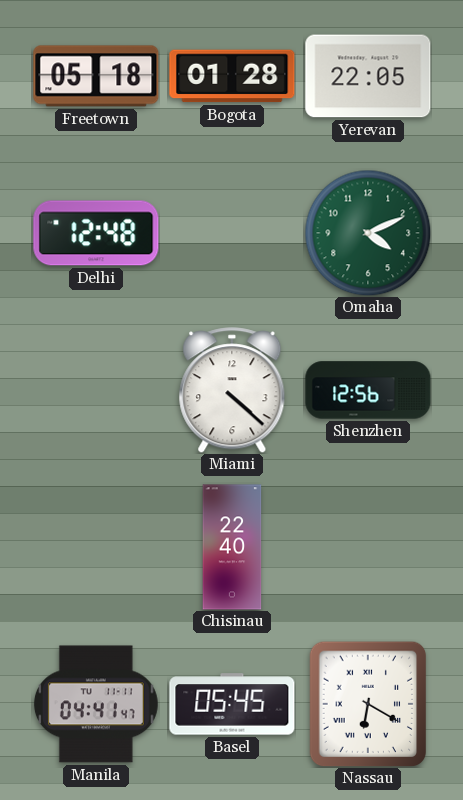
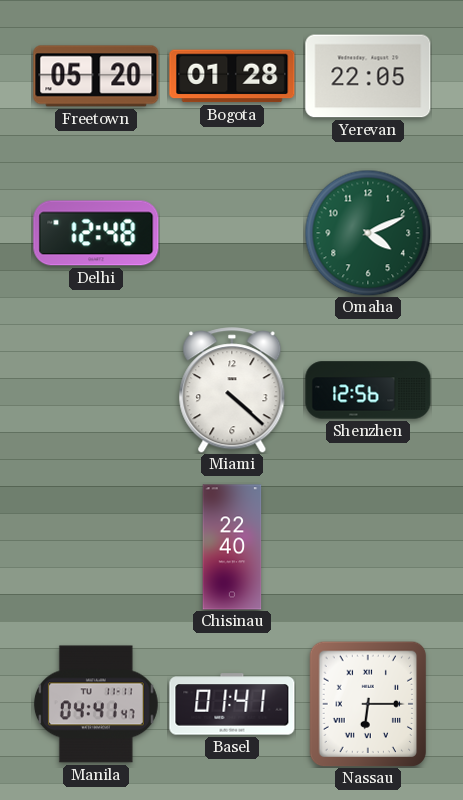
Freetown: 05:18 -> 05:20
Basel: 05:45 -> 01:41
Nassau: 6:20 -> 6:15
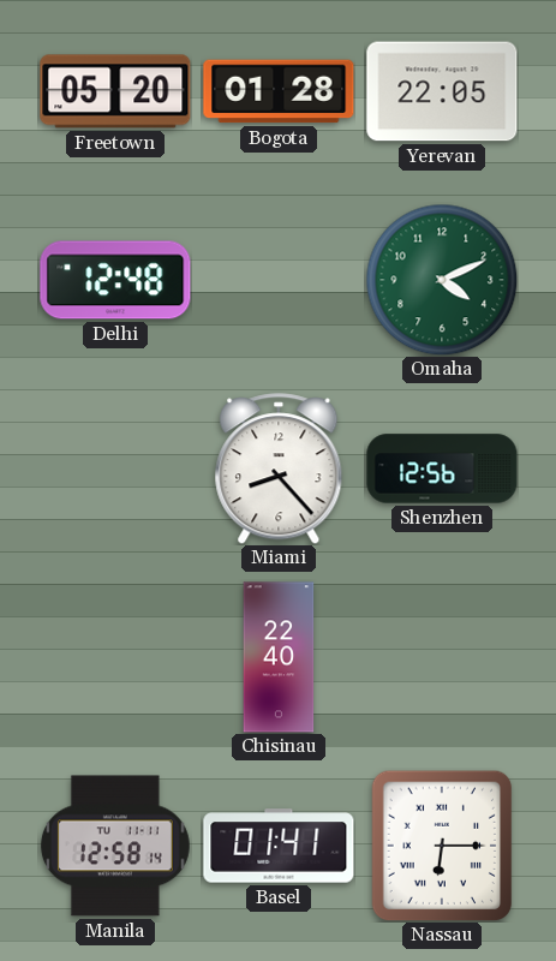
Miami: 4:22 -> 8:23
Manila: 04:41 -> 12:58
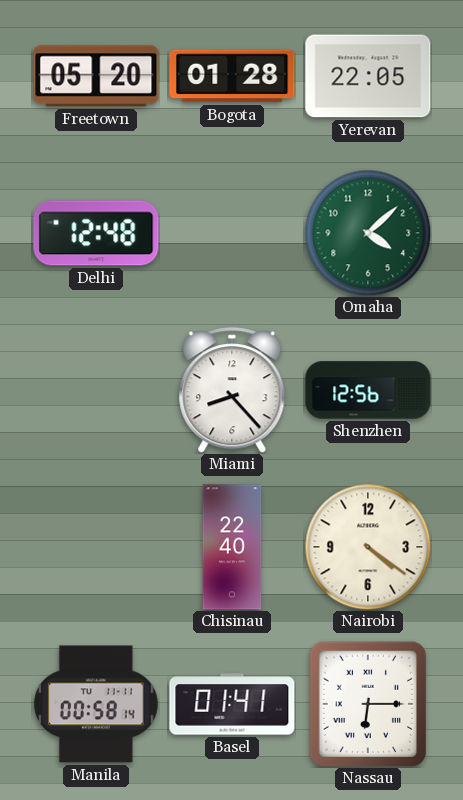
Omaha: 4:11 -> 4:08
Nairobi: none -> 4:21
Manila: 12:58 -> 00:58
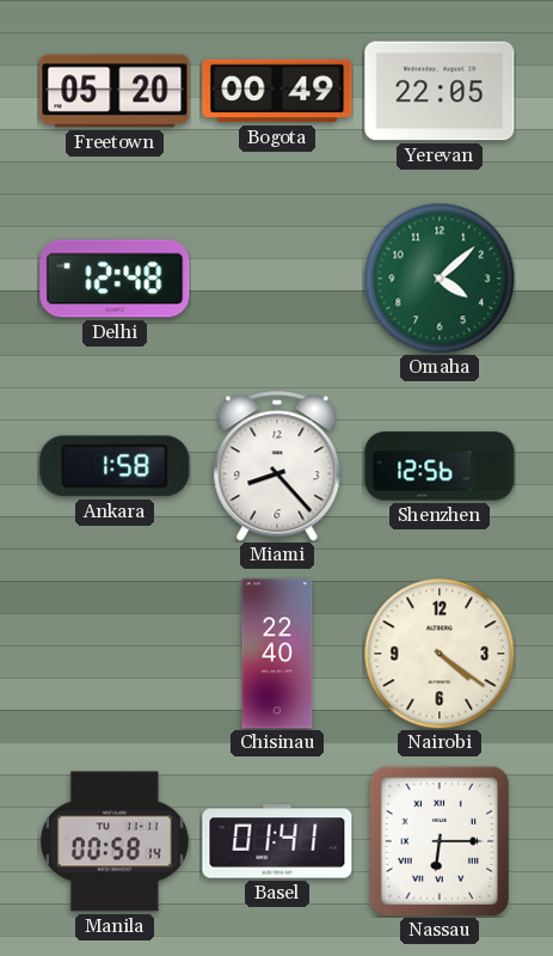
Bogota: 01:28 -> 00:49
Ankara: none -> 1:58
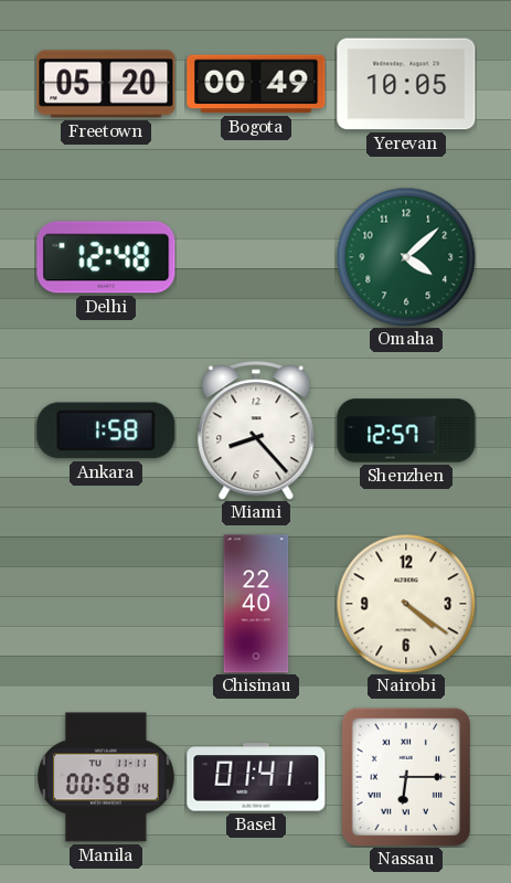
Yerevan: 22:05 -> 10:05
Shenzhen: 12:56 -> 12:57
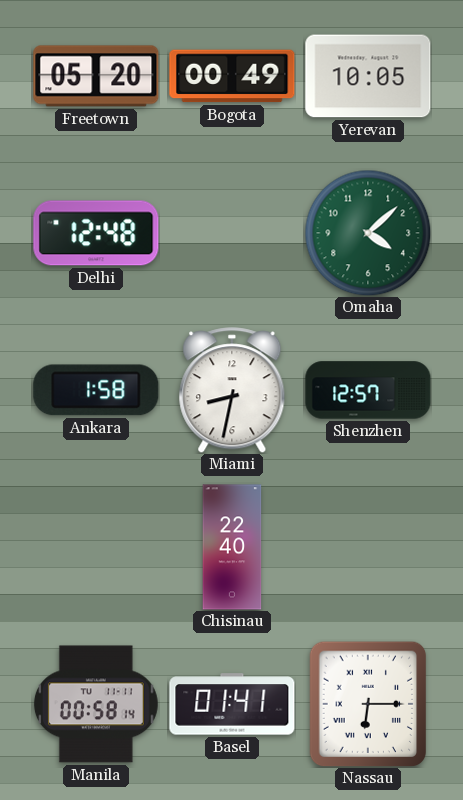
Miami: 8:23 -> 8:32
Nairobi: 4:21 -> none
